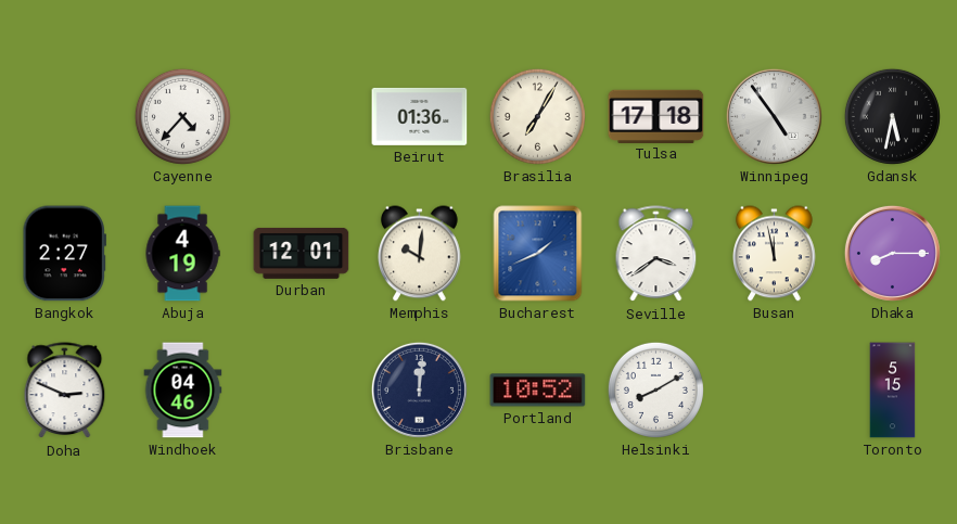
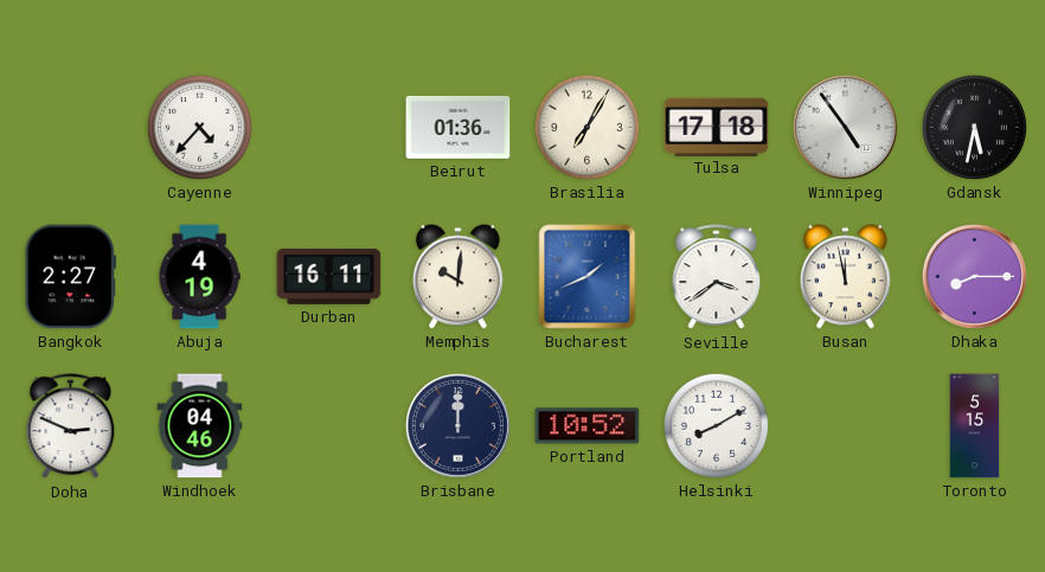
Durban: 12:01 -> 16:11
Brisbane: 12:01 -> 12:00
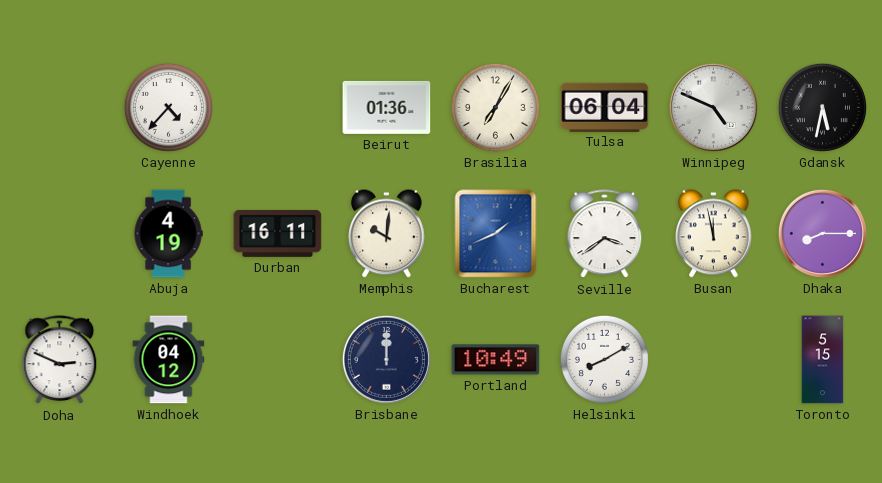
Tulsa: 17:18 -> 06:04
Winnipeg: 4:54 -> 4:49
Bangkok: 2:27 -> none
Windhoek: 04:46 -> 04:12
Portland: 10:52 -> 10:49
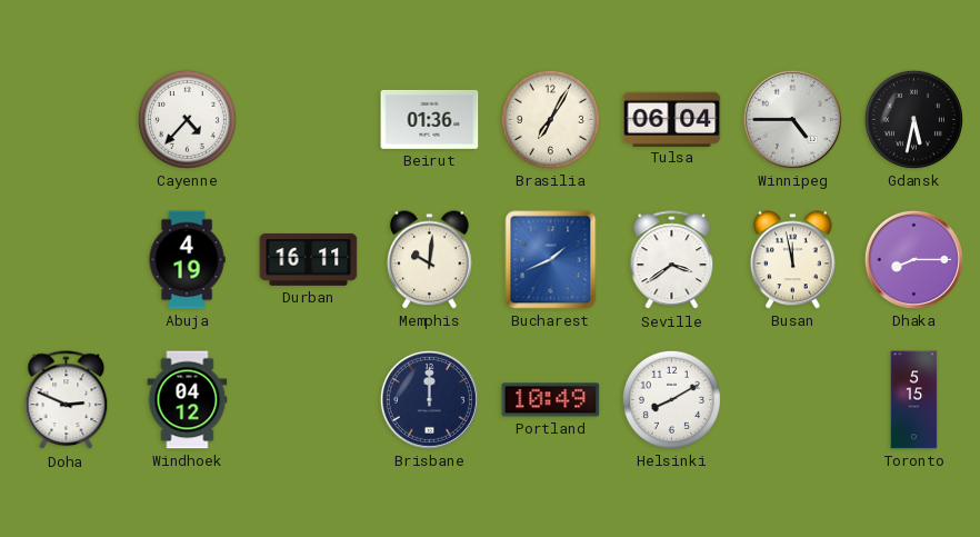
Winnipeg: 4:49 -> 4:45
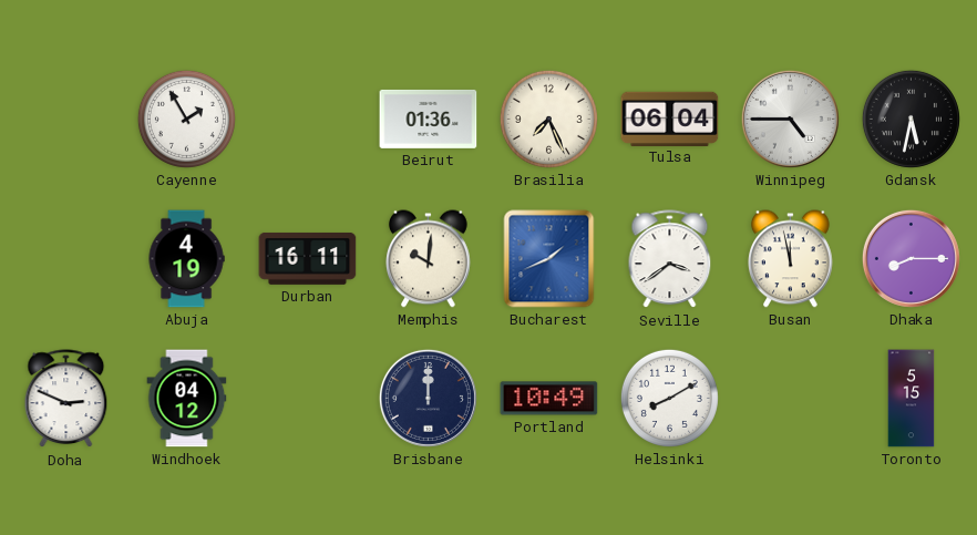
Cayenne: 4:37 -> 1:55
Brasilia: 7:05 -> 7:26
